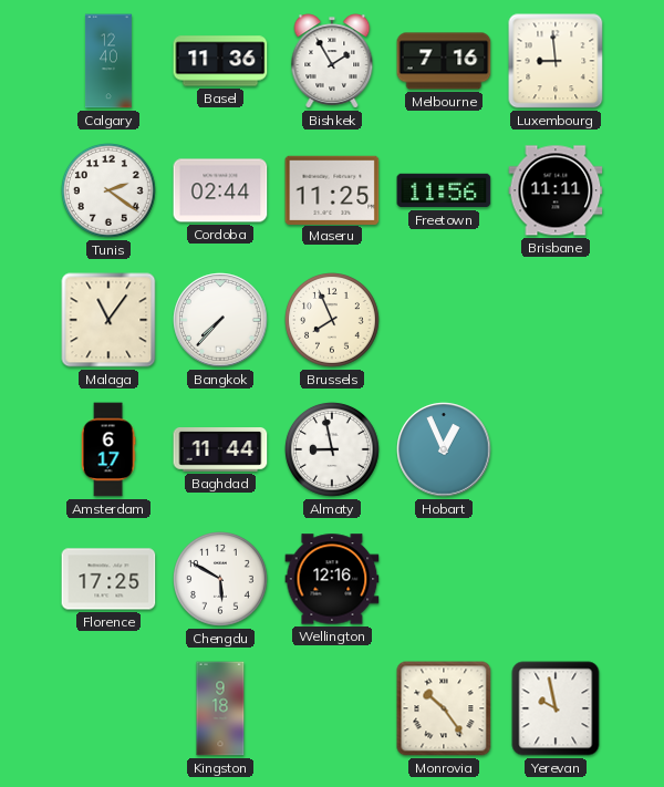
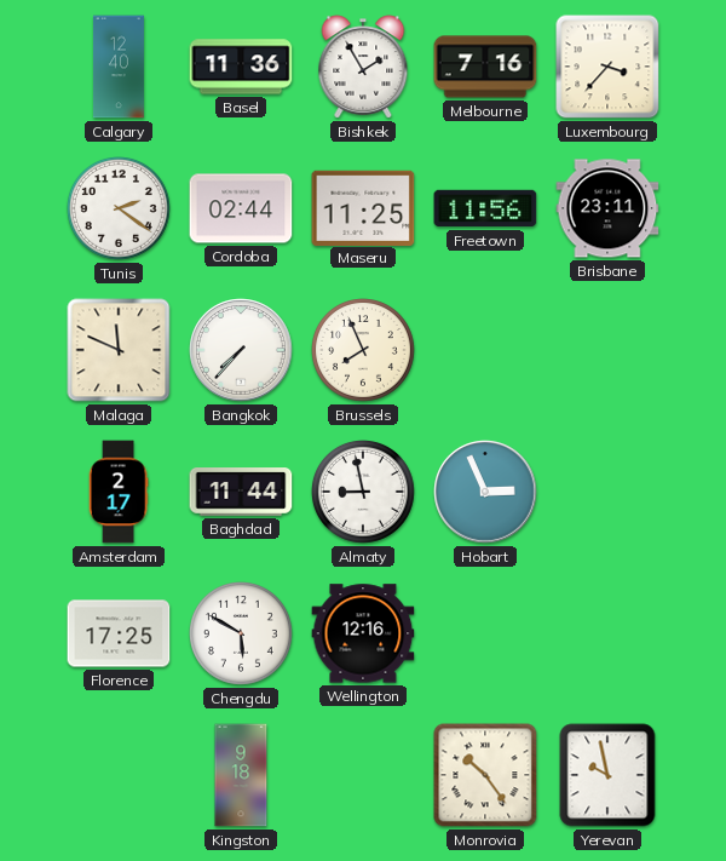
Luxembourg: 8:59 -> 3:37
Brisbane: 11:11 -> 23:11
Malaga: 11:06 -> 11:49
Amsterdam: 6:17 -> 2:17
Hobart: 12:56 -> 2:56
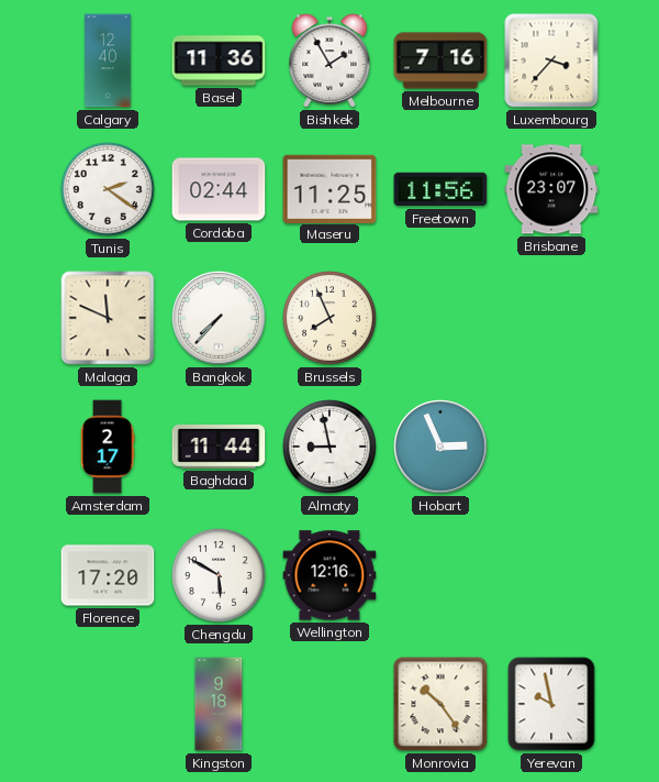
Brisbane: 23:11 -> 23:07
Florence: 17:25 -> 17:20
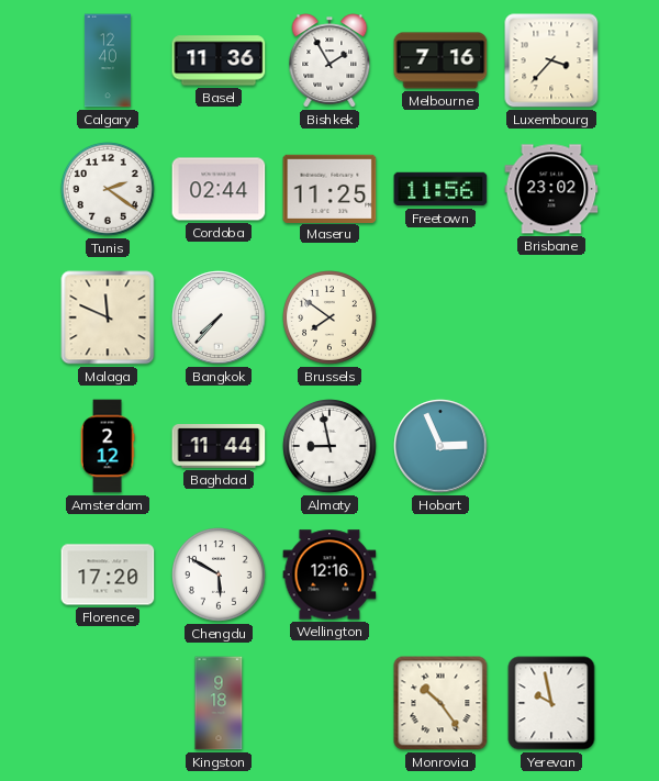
Brisbane: 23:07 -> 23:02
Brussels: 7:56 -> 7:51
Amsterdam: 2:17 -> 2:12
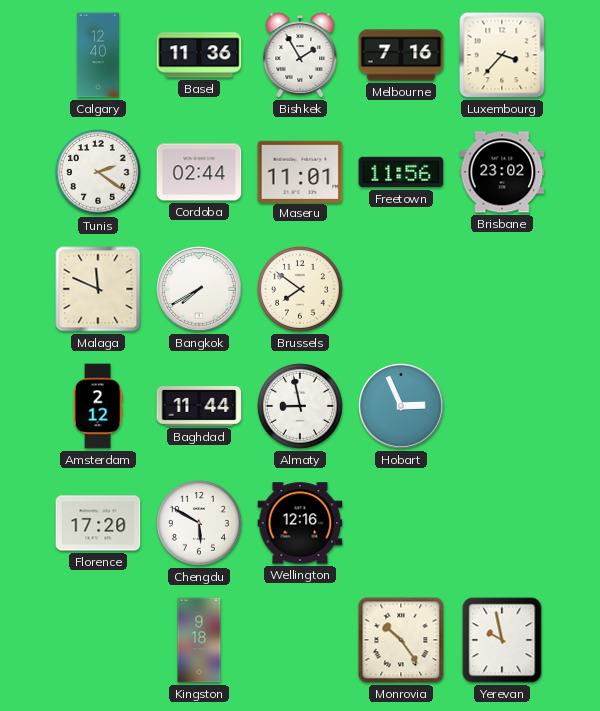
Maseru: 11:25 -> 11:01
Bangkok: 7:37 -> 7:40
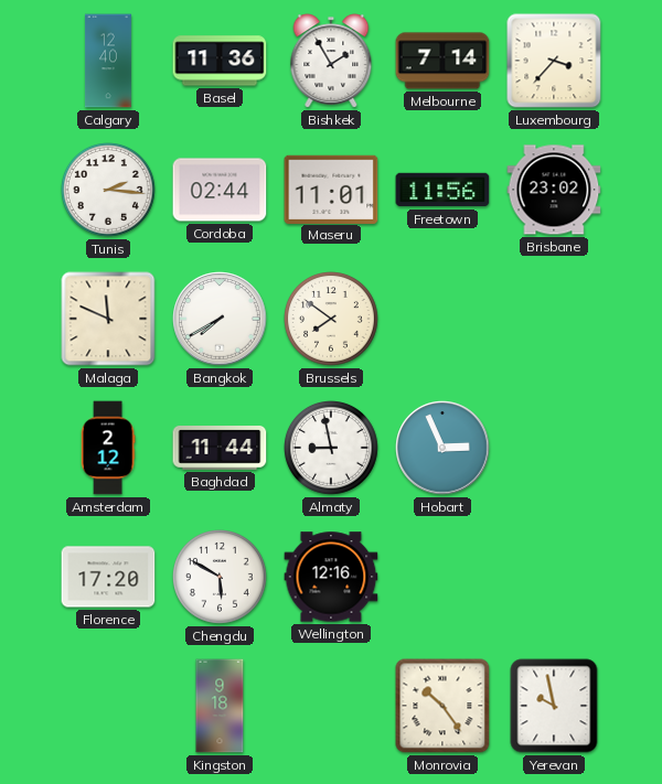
Melbourne: 7:16 -> 7:14
Tunis: 2:21 -> 2:16
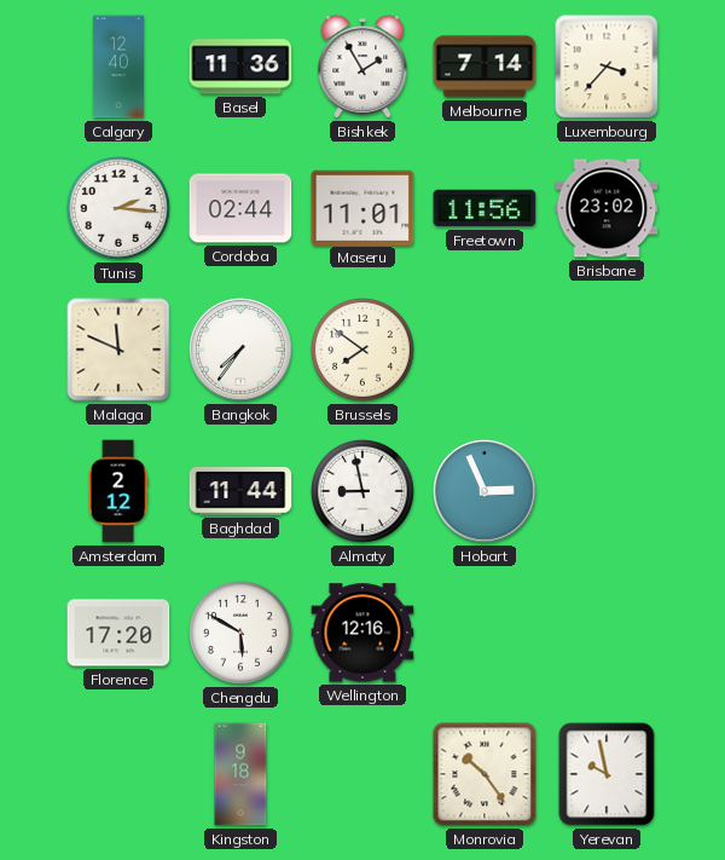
Bangkok: 7:40 -> 7:36
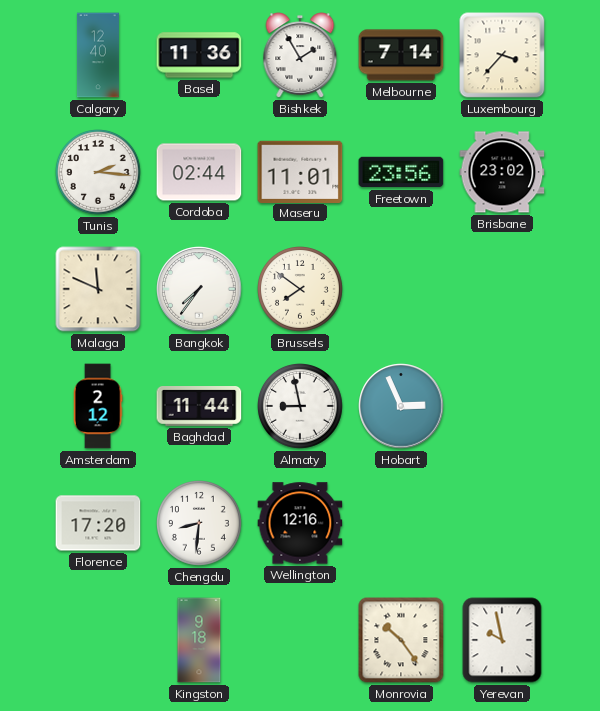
Freetown: 11:56 -> 23:56
Chengdu: 5:50 -> 8:31
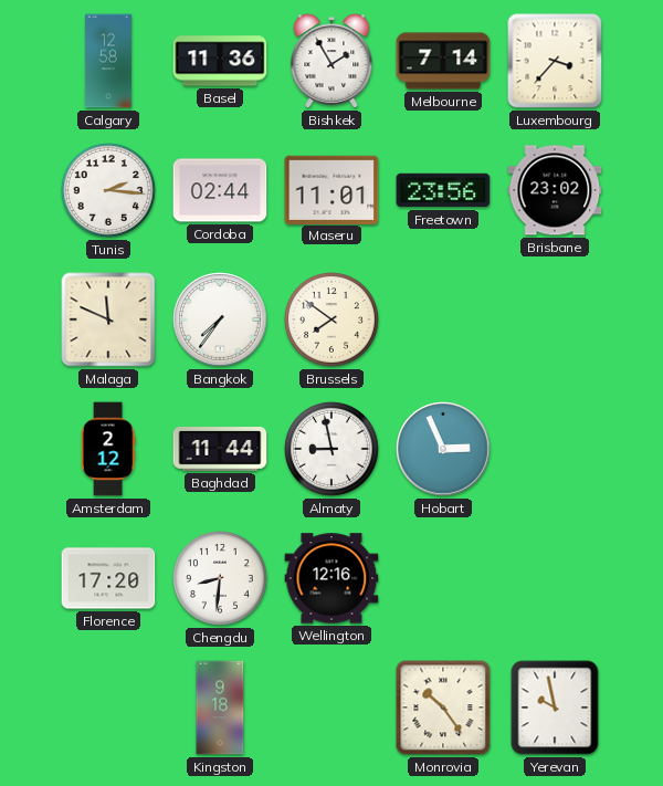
Calgary: 12:40 -> 12:58
